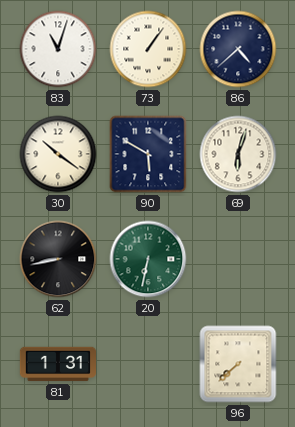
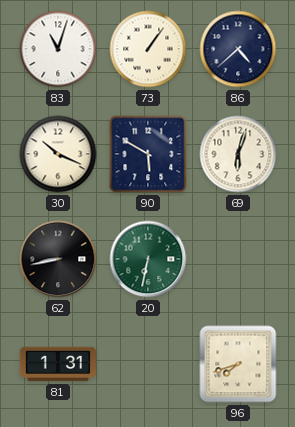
30: 10:21 -> 10:19
96: 7:38 -> 7:42
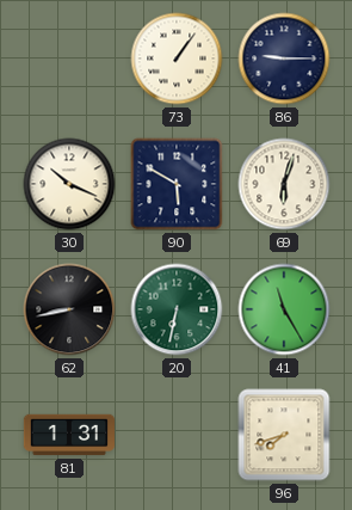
83: 11:03 -> none
86: 4:38 -> 9:15
41: none -> 11:25
